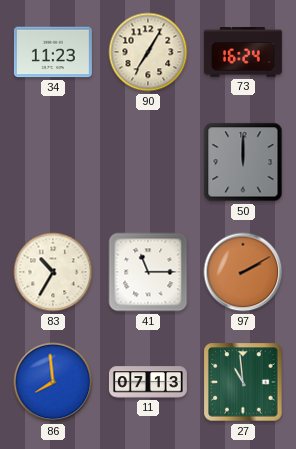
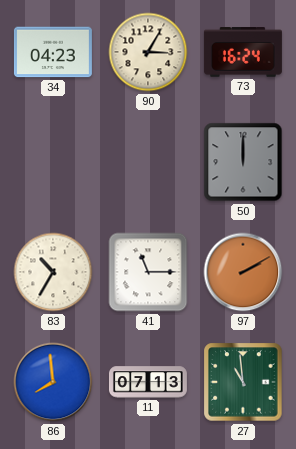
34: 11:23 -> 04:23
90: 7:05 -> 3:05
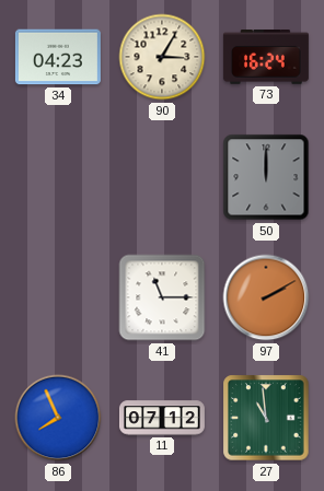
83: 10:35 -> none
86: 7:59 -> 7:56
11: 07:13 -> 07:12
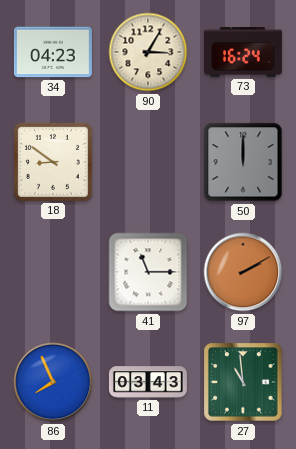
18: none -> 8:51
11: 07:12 -> 03:43
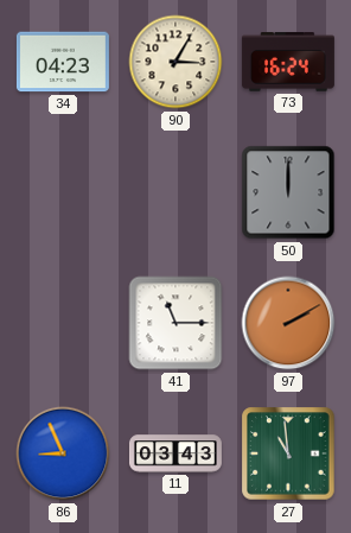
18: 8:51 -> none
86: 7:56 -> 8:56
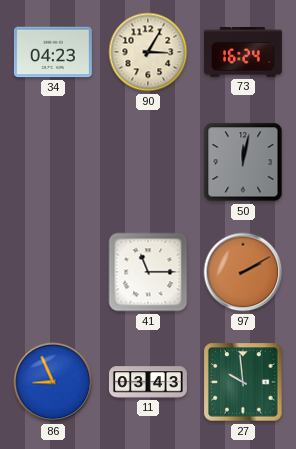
50: 12:00 -> 12:02
27: 10:59 -> 9:59
